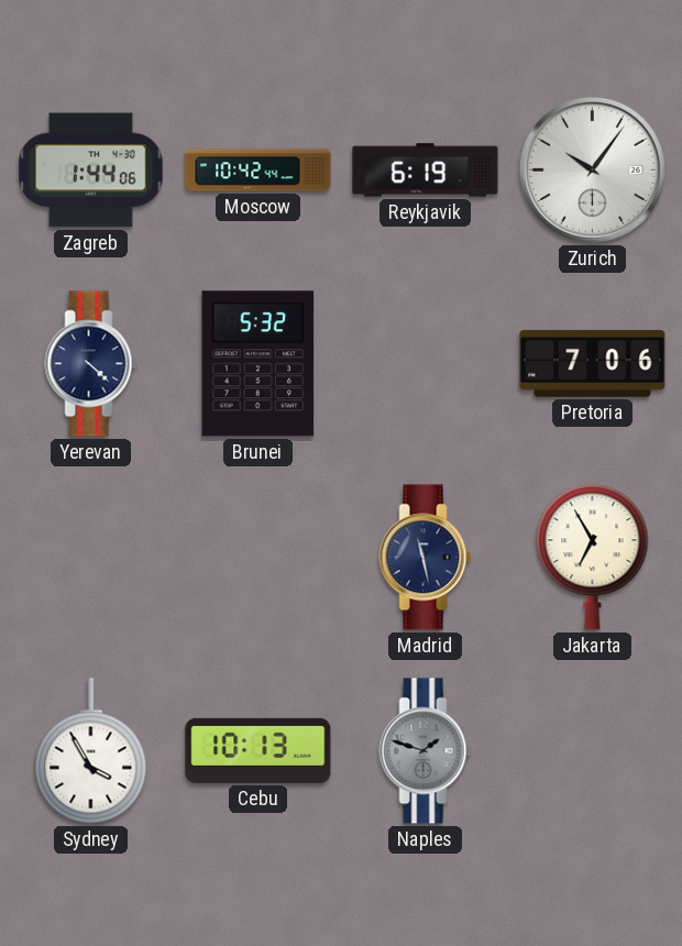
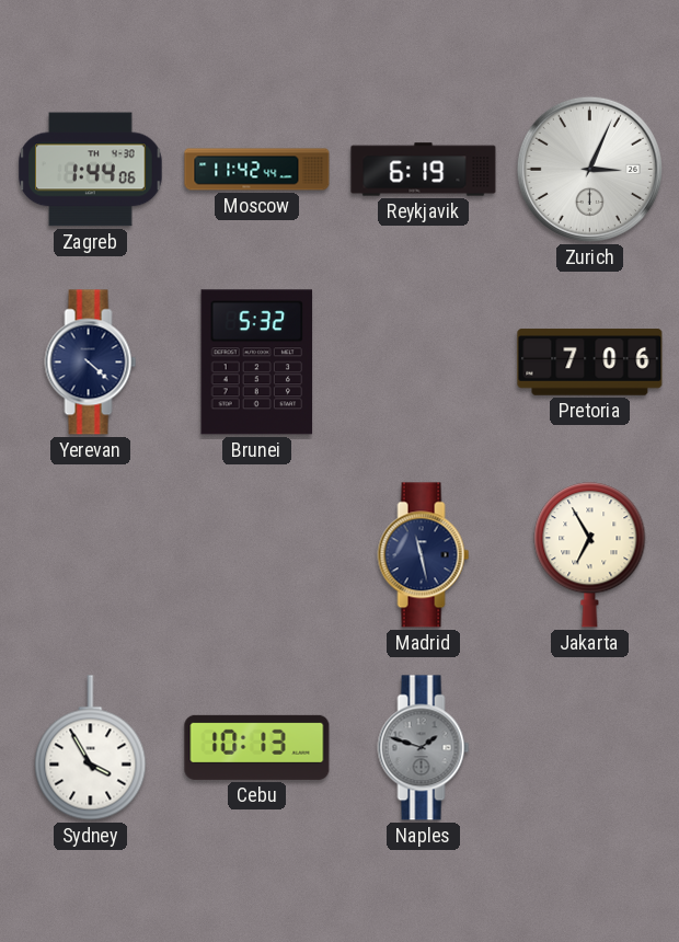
Moscow: 10:42 -> 11:42
Zurich: 10:06 -> 3:04
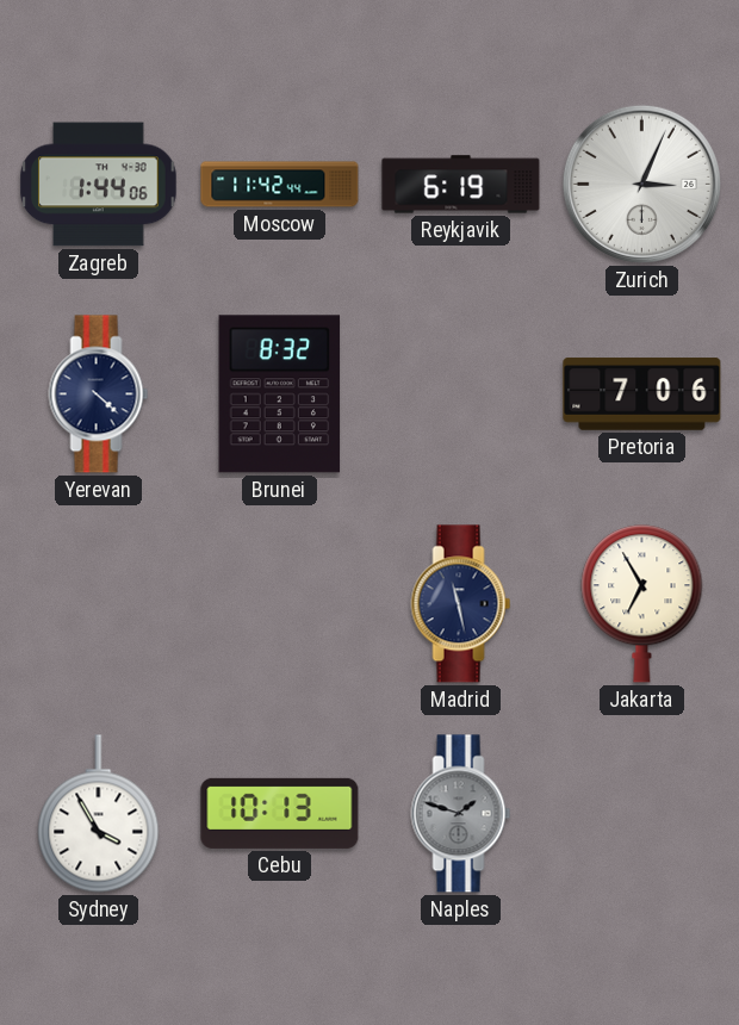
Brunei: 5:32 -> 8:32
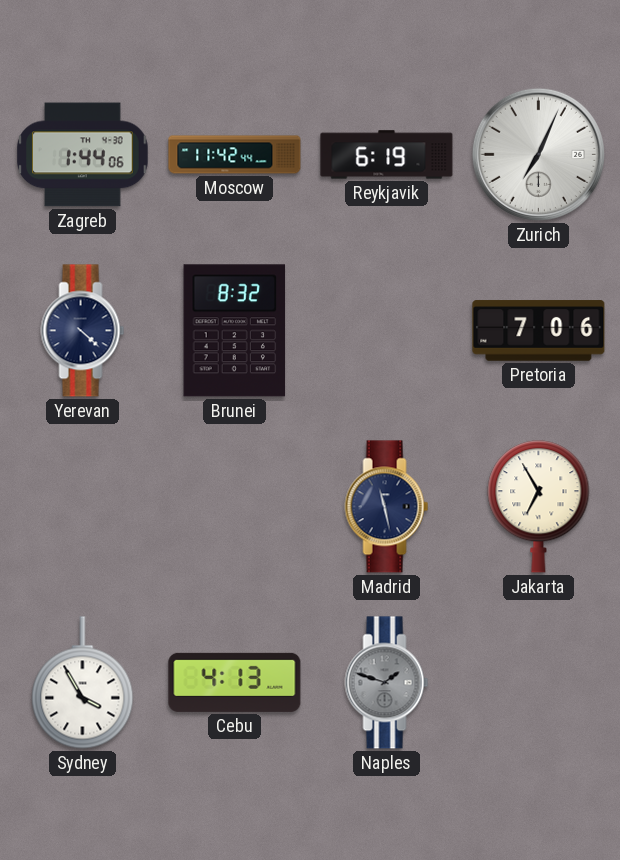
Zurich: 3:04 -> 7:04
Cebu: 10:13 -> 4:13
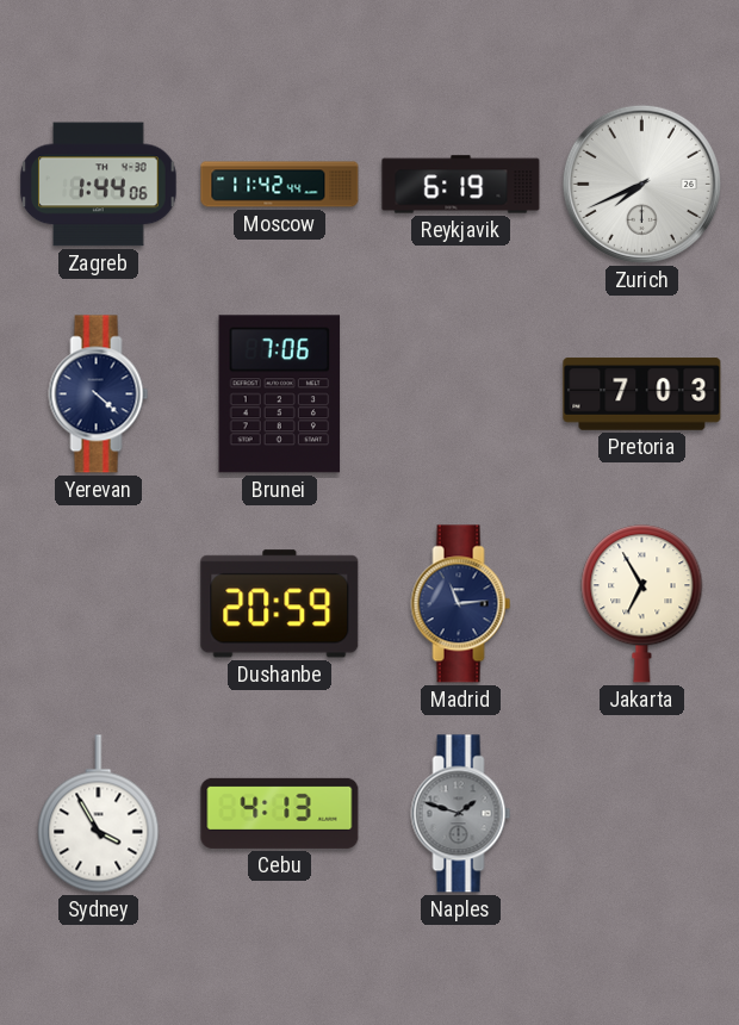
Zurich: 7:04 -> 7:41
Brunei: 8:32 -> 7:06
Pretoria: 7:06 -> 7:03
Dushanbe: none -> 20:59
Madrid: 11:28 -> 11:14
